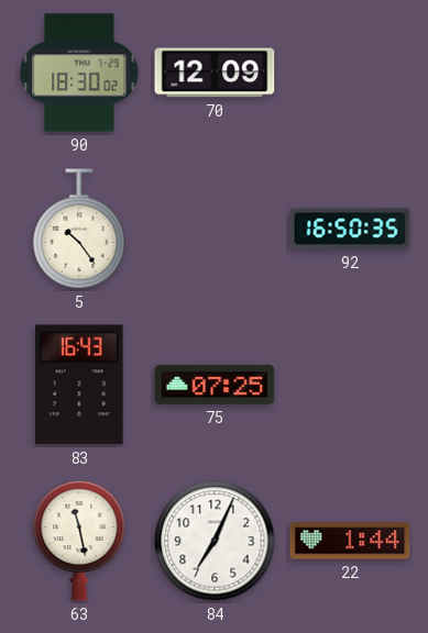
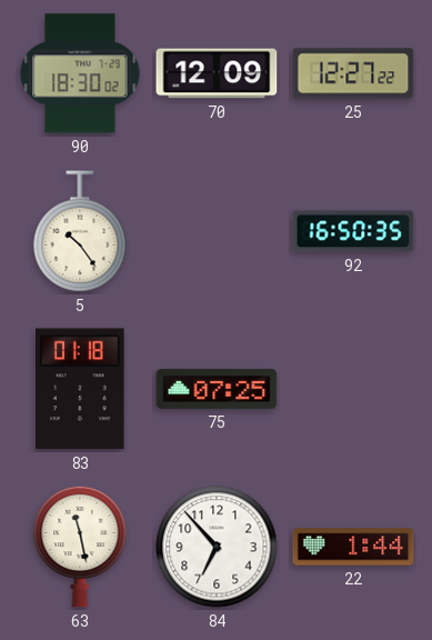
25: none -> 12:27
83: 16:43 -> 01:18
84: 7:04 -> 6:53
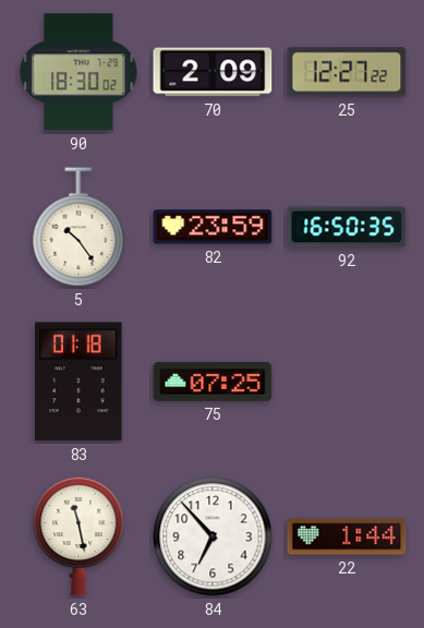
70: 12:09 -> 2:09
82: none -> 23:59
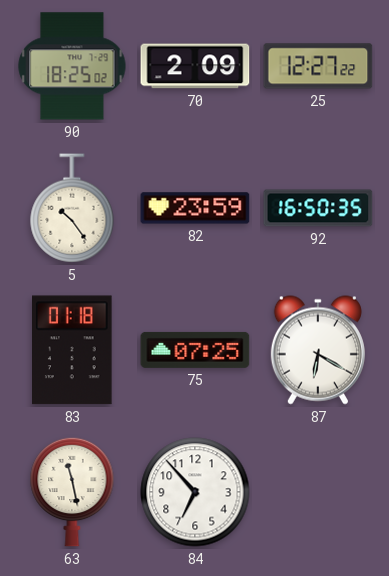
90: 18:30 -> 18:25
87: none -> 6:20
22: 1:44 -> none
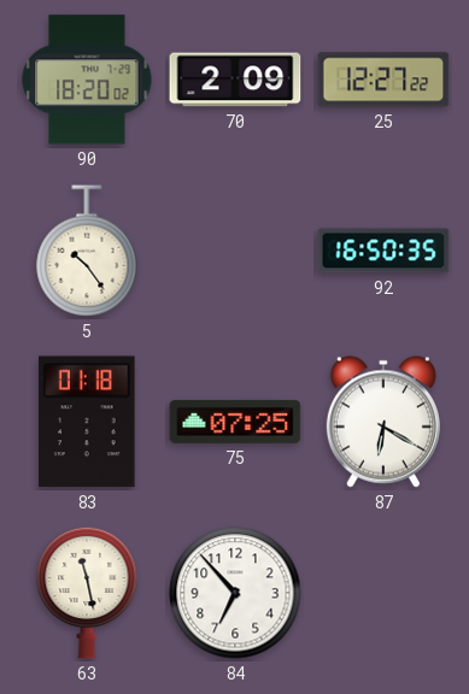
90: 18:25 -> 18:20
82: 23:59 -> none
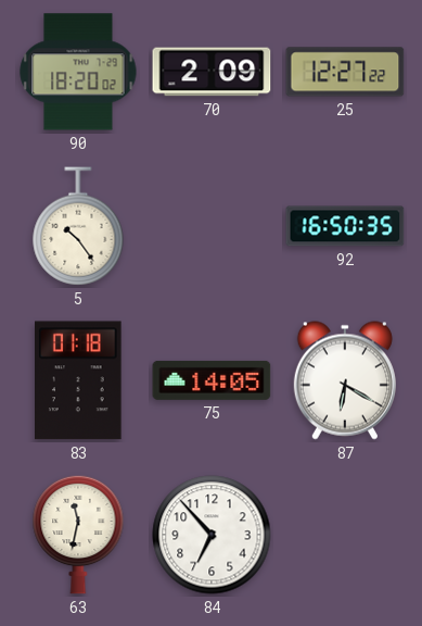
75: 07:25 -> 14:05
63: 11:28 -> 11:32
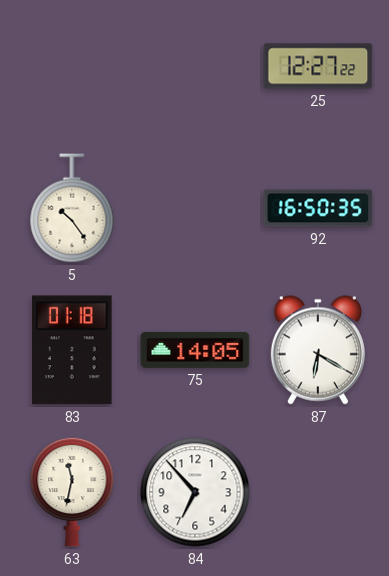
90: 18:20 -> none
70: 2:09 -> none
